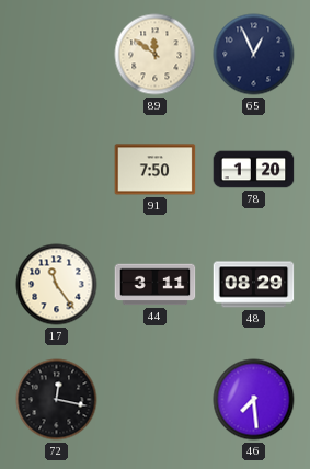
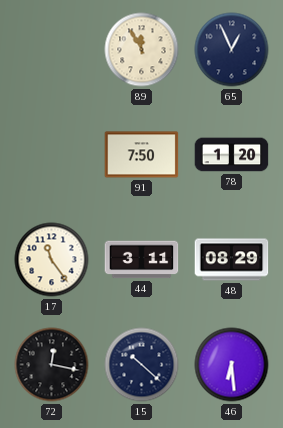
89: 11:51 -> 11:55
15: none -> 10:22
46: 7:29 -> 6:29
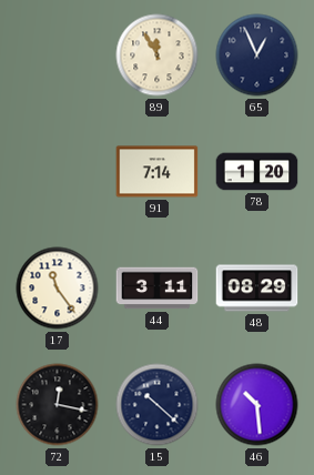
91: 7:50 -> 7:14
46: 6:29 -> 10:29
